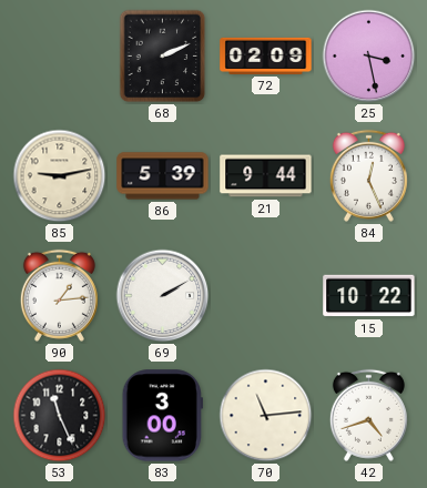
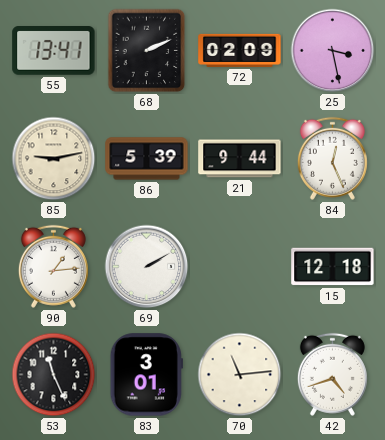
55: none -> 13:41
15: 10:22 -> 12:18
83: 3:00 -> 3:01
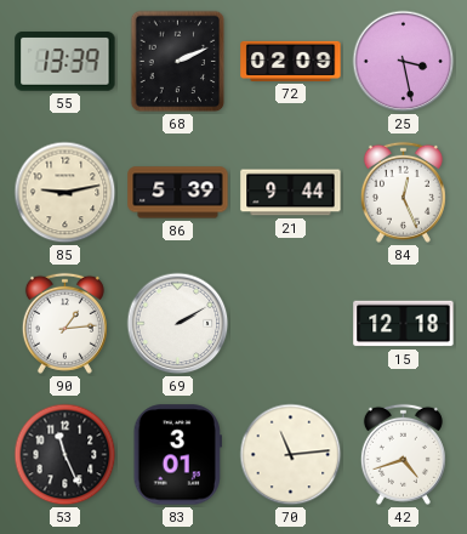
55: 13:41 -> 13:39
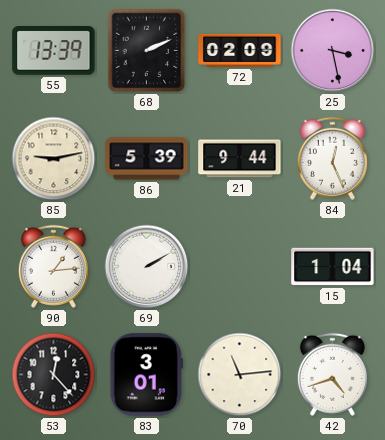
15: 12:18 -> 1:04
53: 11:26 -> 12:23
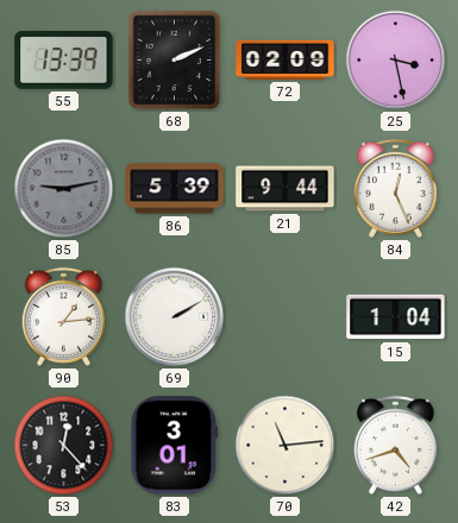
85 dial: cream -> grey
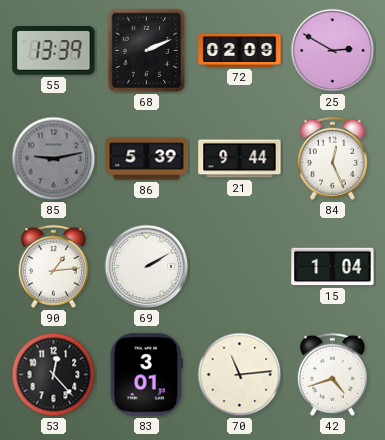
25: 3:28 -> 2:50
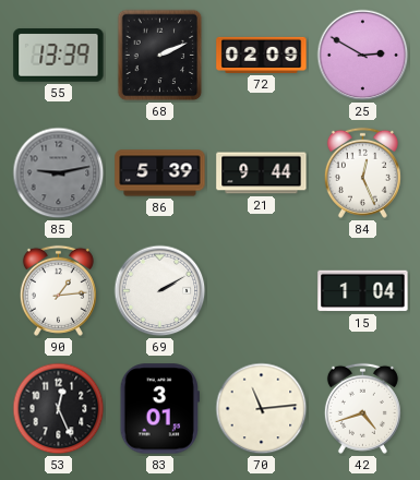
53: 12:23 -> 12:26
